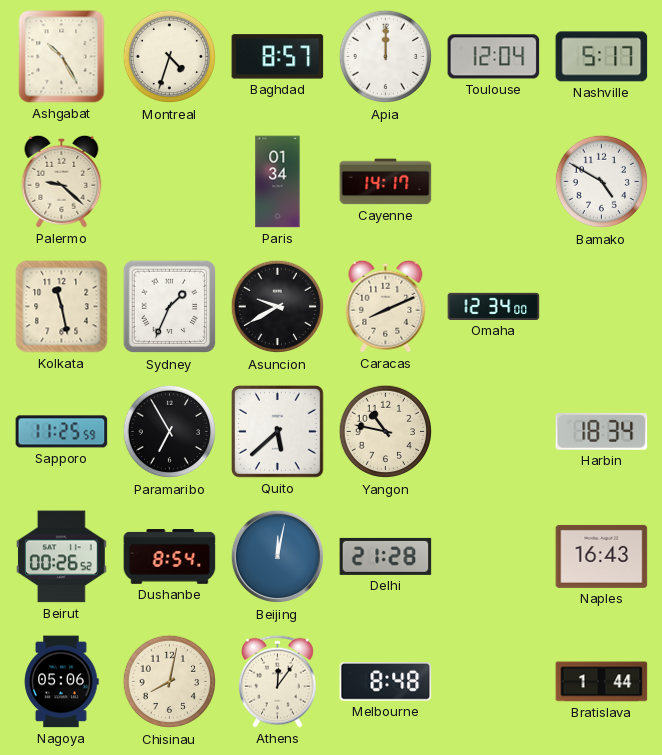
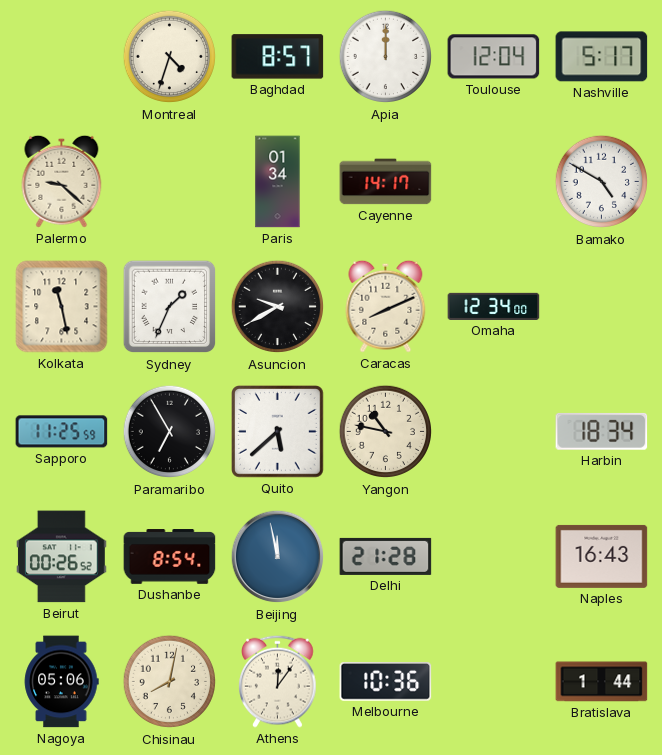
Ashgabat: 10:25 -> none
Beijing: 12:02 -> 11:58
Melbourne: 8:48 -> 10:36
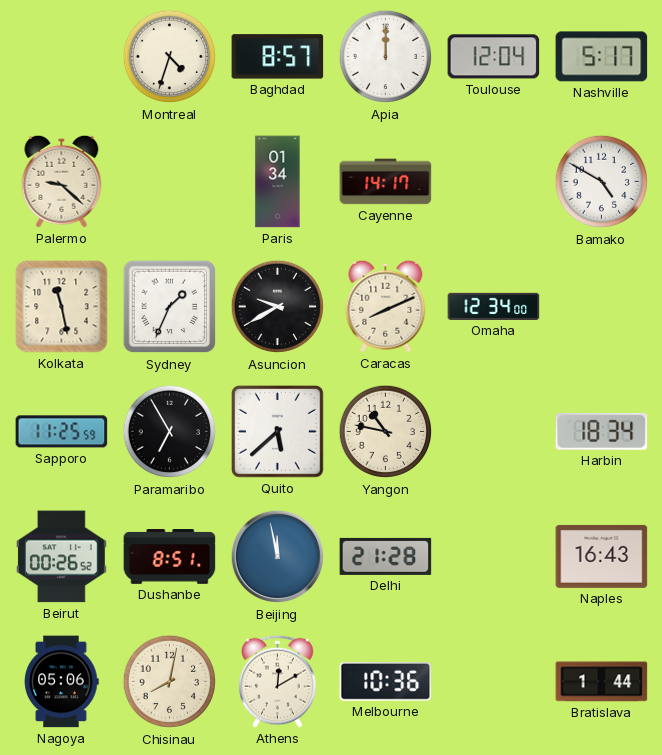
Dushanbe: 8:54 -> 8:51
Athens: 12:06 -> 12:10
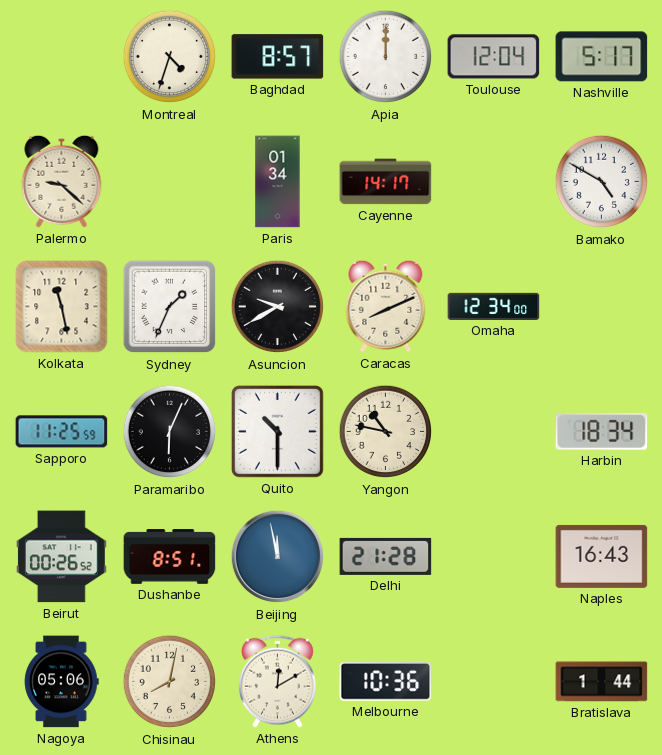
Paramaribo: 6:55 -> 6:04
Quito: 5:38 -> 10:30
